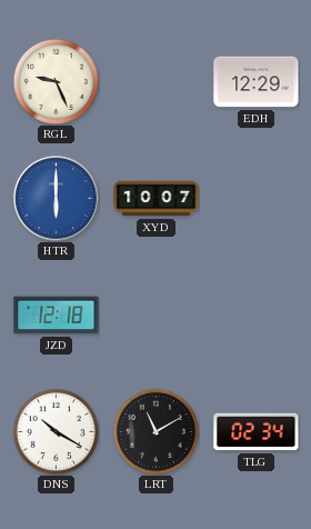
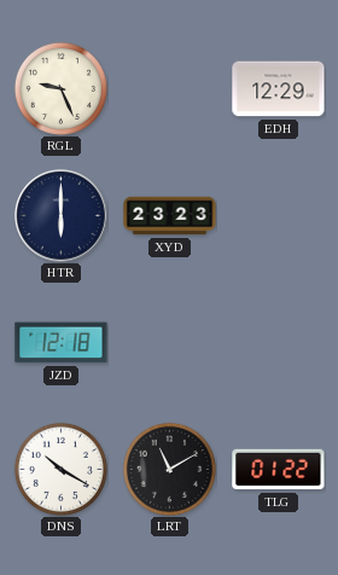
HTR dial: blue -> navy
XYD: 10:07 -> 23:23
TLG: 02:34 -> 01:22
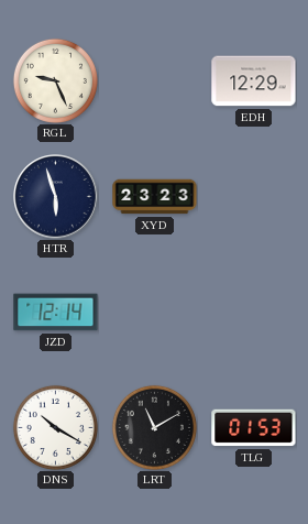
HTR: 6:00 -> 5:57
JZD: 12:18 -> 12:14
TLG: 01:22 -> 01:53
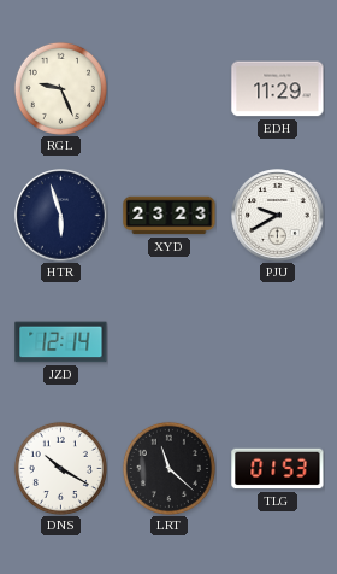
EDH: 12:29 -> 11:29
PJU: none -> 9:40
LRT: 11:10 -> 11:22
